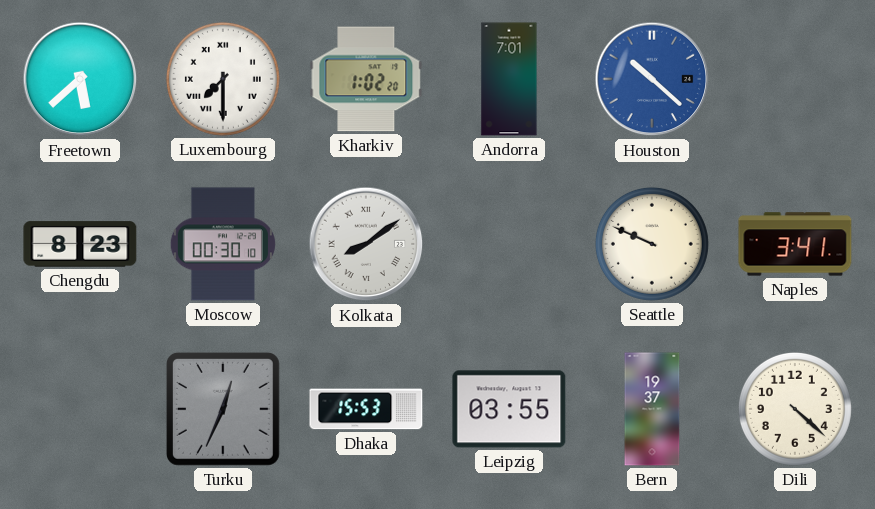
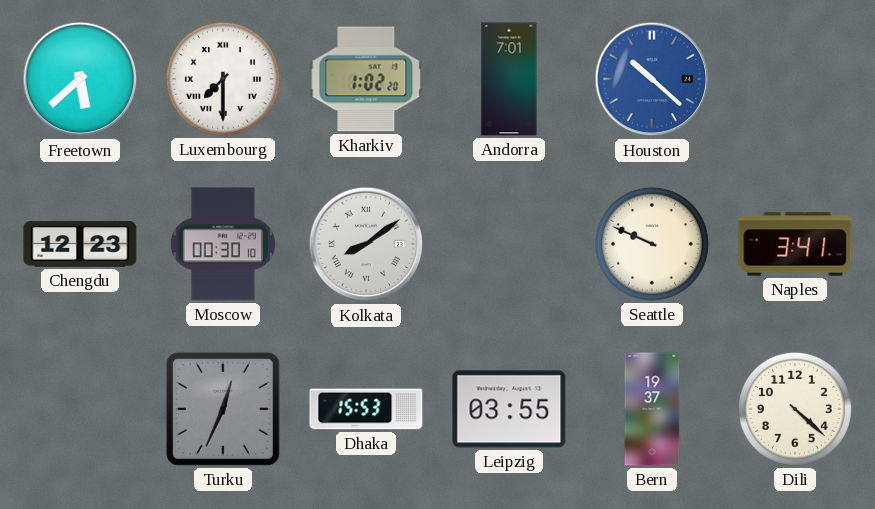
Chengdu: 8:23 -> 12:23
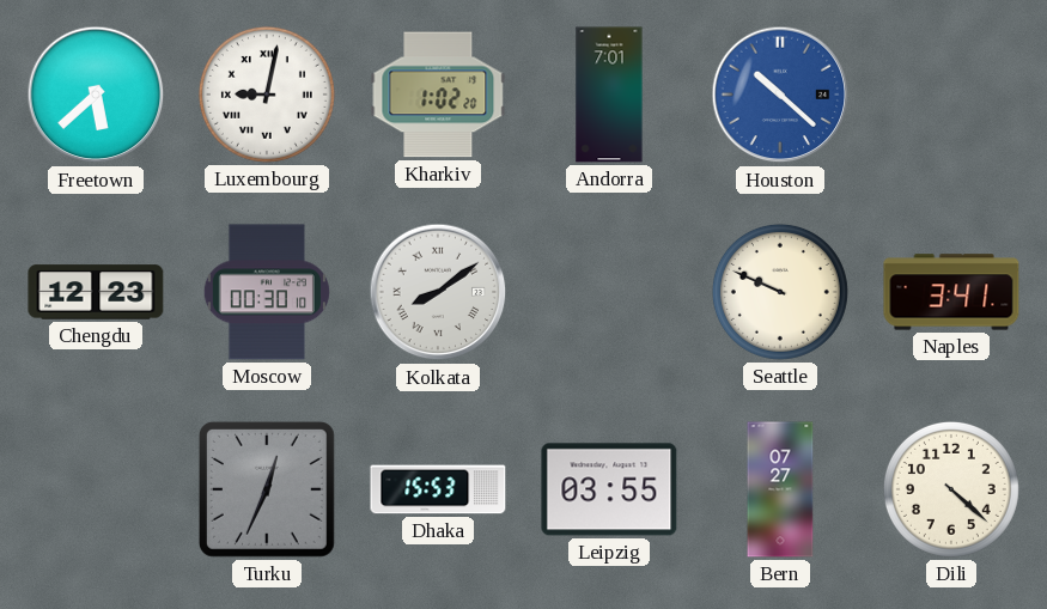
Luxembourg: 7:30 -> 9:02
Bern: 19:37 -> 07:27
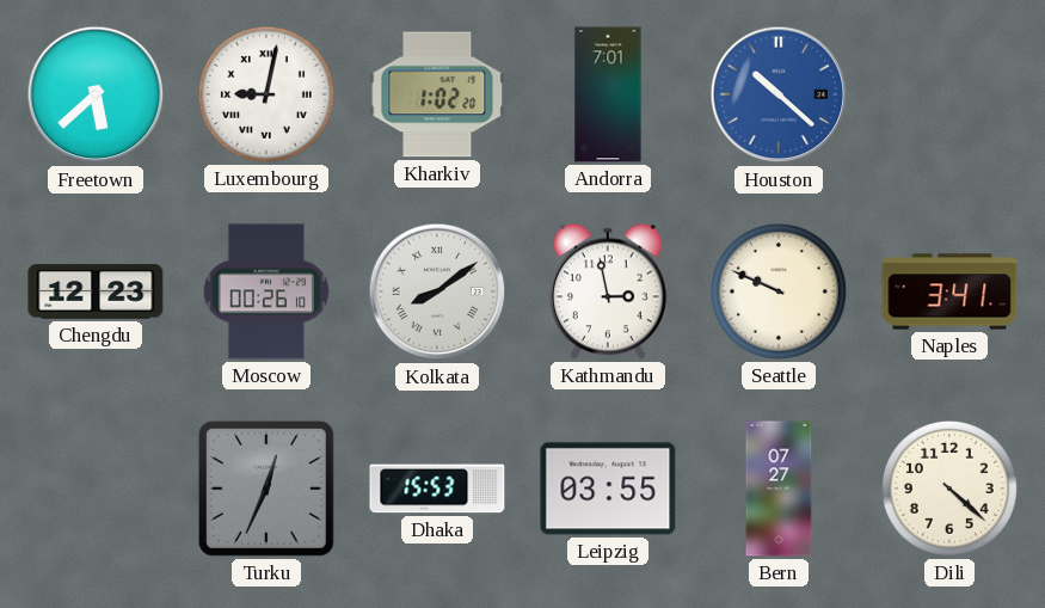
Moscow: 00:30 -> 00:26
Kathmandu: none -> 2:58
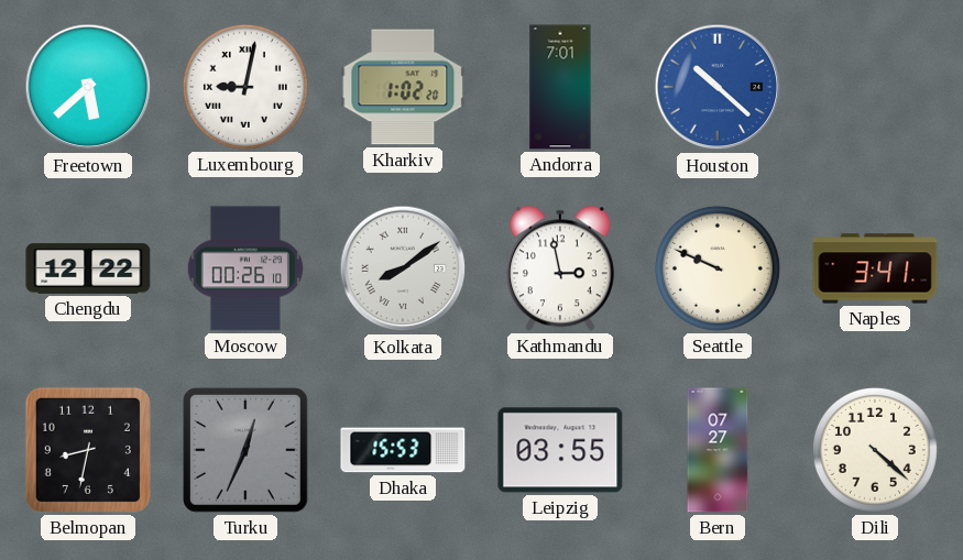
Chengdu: 12:23 -> 12:22
Belmopan: none -> 8:32
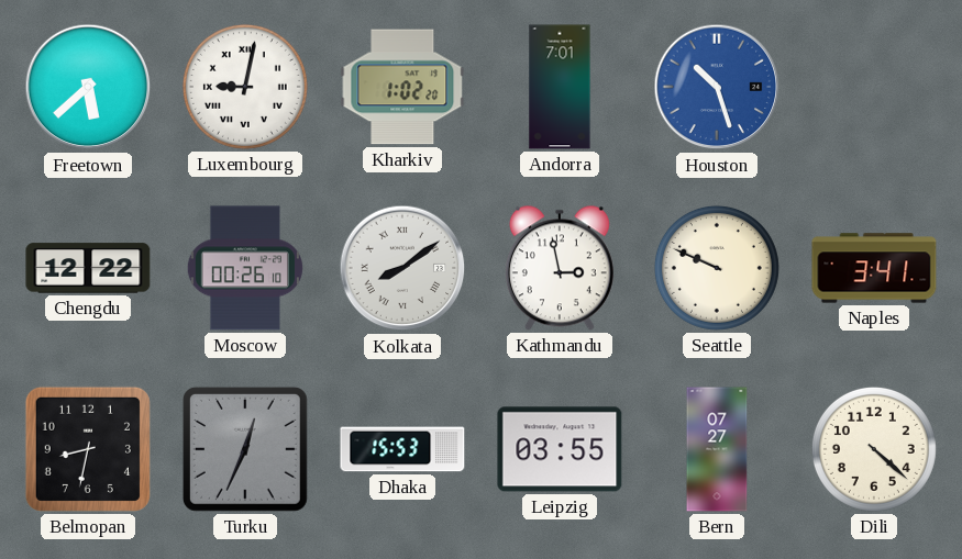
Houston: 10:22 -> 10:27
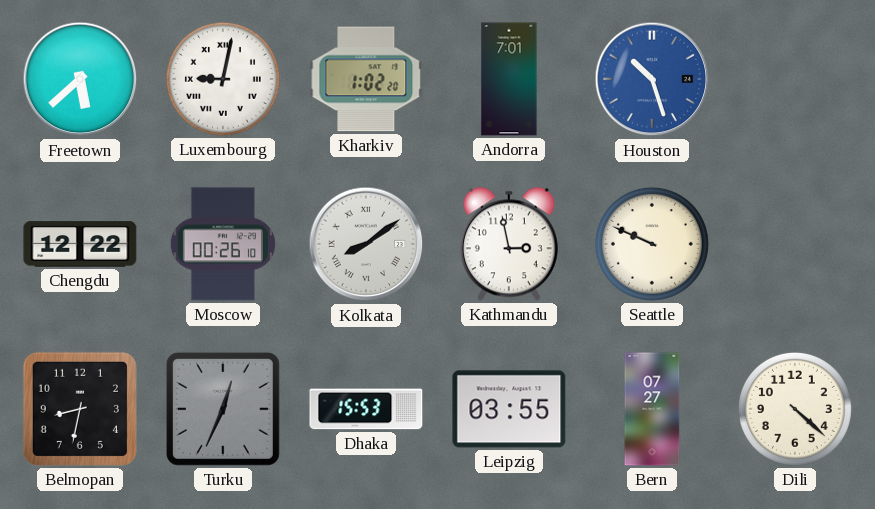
Naples: 3:41 -> none
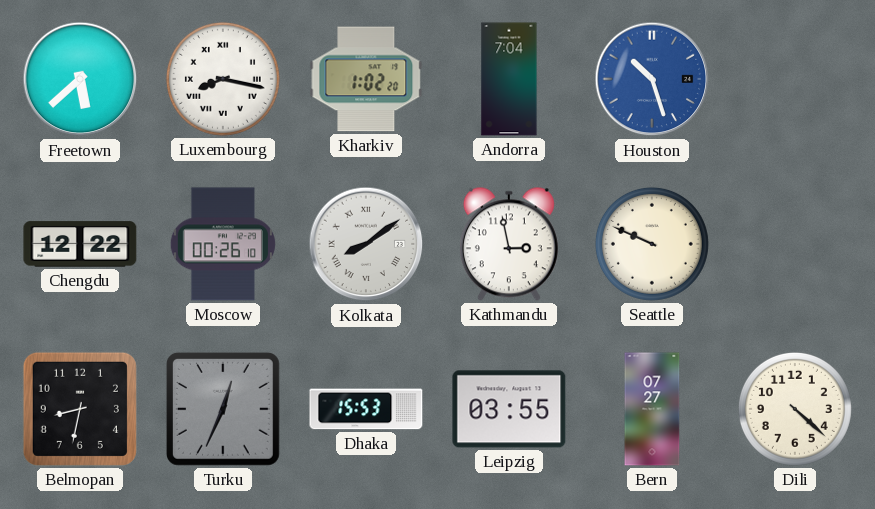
Luxembourg: 9:02 -> 8:17
Andorra: 7:01 -> 7:04
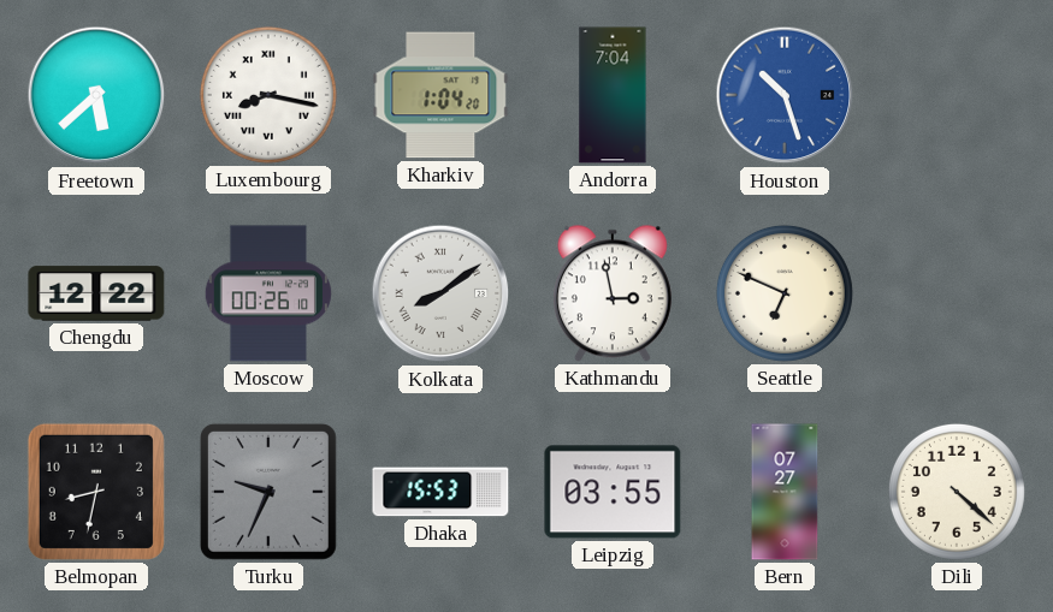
Kharkiv: 1:02 -> 1:04
Seattle: 9:49 -> 6:49
Turku: 12:34 -> 9:34
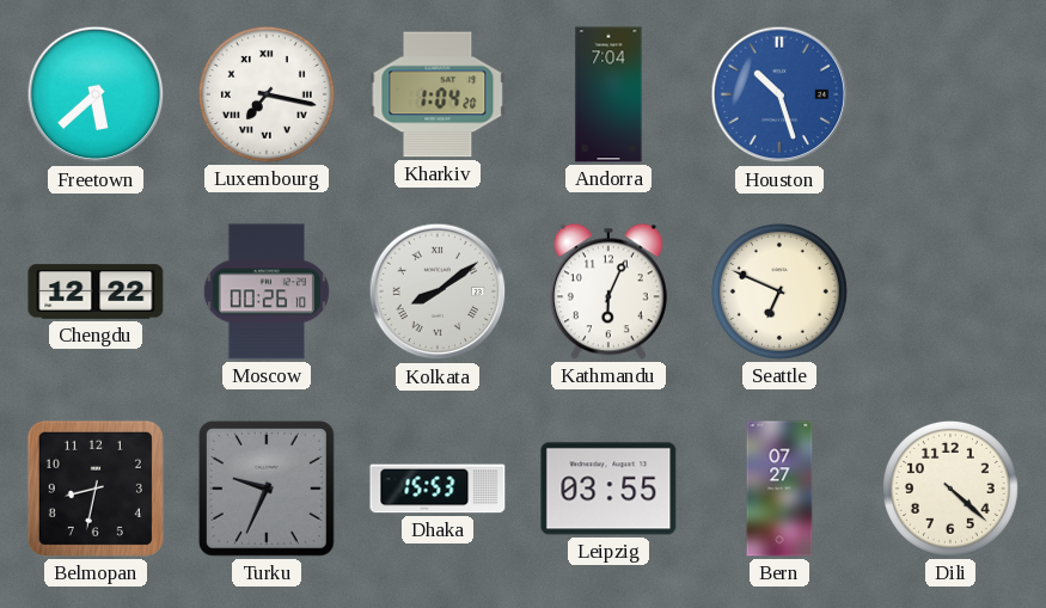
Luxembourg: 8:17 -> 7:17
Kathmandu: 2:58 -> 6:04
